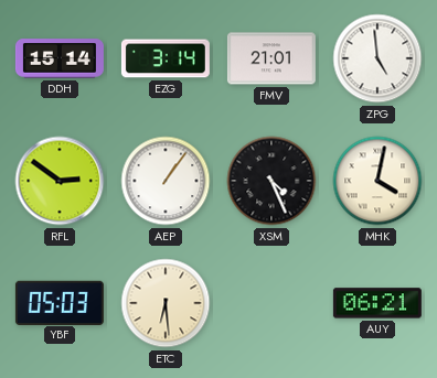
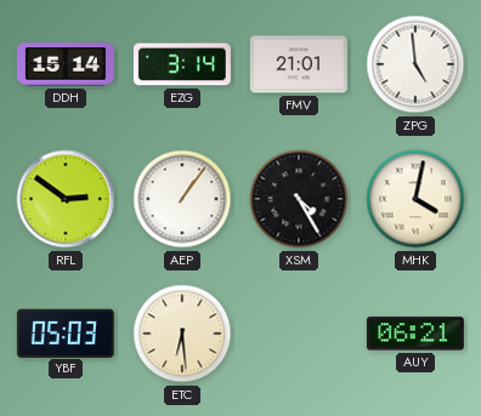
XSM: 4:26 -> 4:25
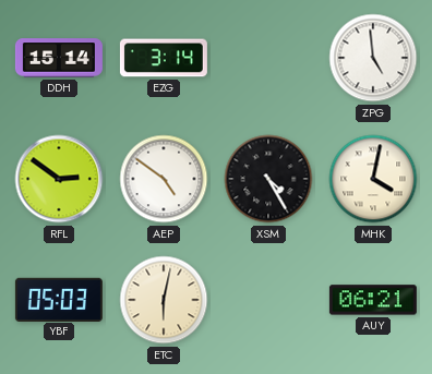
FMV: 21:01 -> none
AEP: 1:06 -> 4:51
ETC: 6:29 -> 6:02
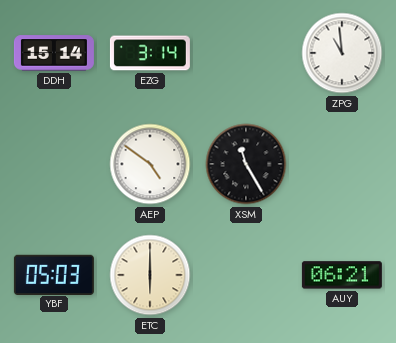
ZPG: 4:59 -> 10:59
RFL: 2:51 -> none
XSM: 4:25 -> 11:25
MHK: 4:02 -> none
ETC: 6:02 -> 6:00
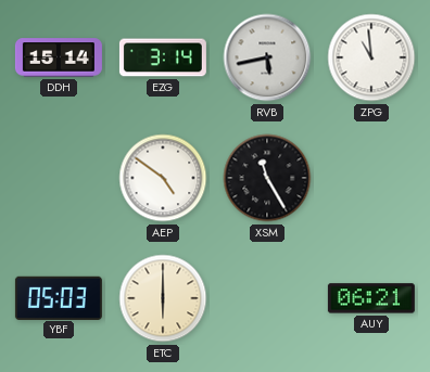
RVB: none -> 5:43
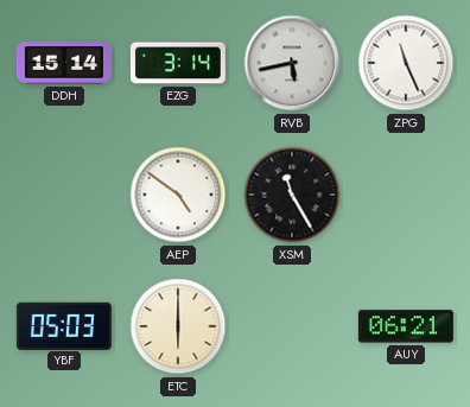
ZPG: 10:59 -> 11:26
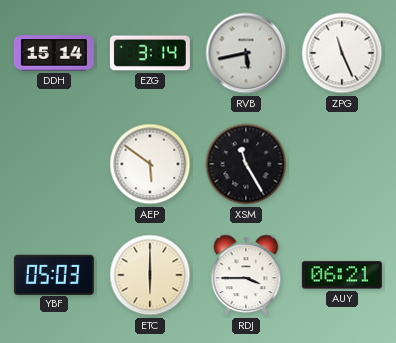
AEP: 4:51 -> 5:51
RDJ: none -> 3:45
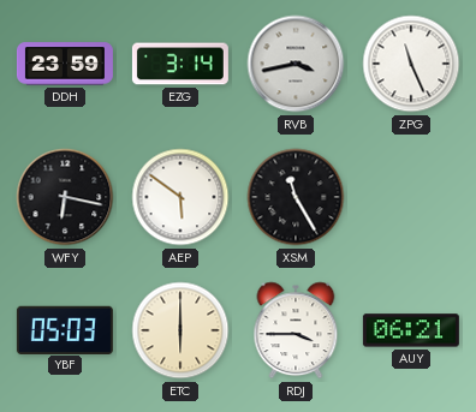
DDH: 15:14 -> 23:59
RVB: 5:43 -> 3:43
WFY: none -> 6:17
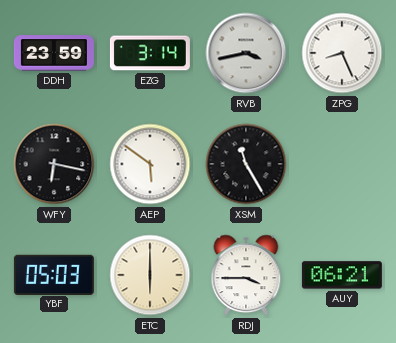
ZPG: 11:26 -> 8:26
